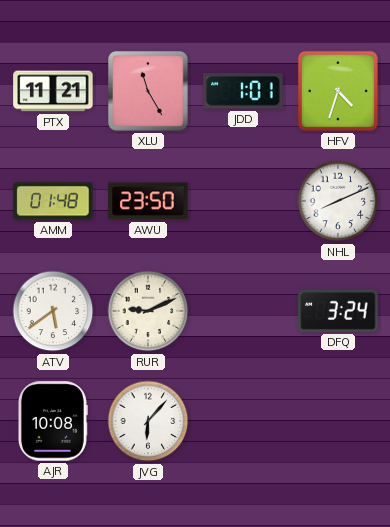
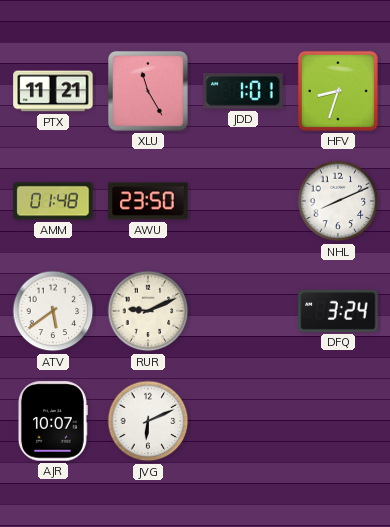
HFV: 4:33 -> 8:33
AJR: 10:08 -> 10:07
JVG: 6:07 -> 6:11
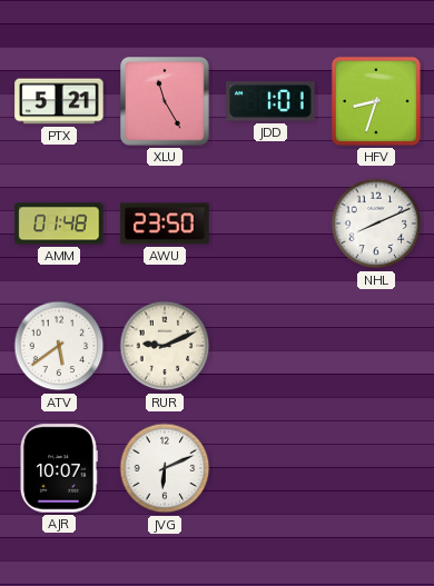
PTX: 11:21 -> 5:21
DFQ: 3:24 -> none
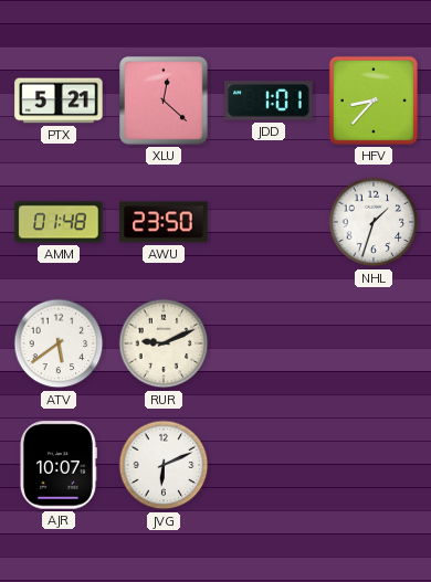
XLU: 11:25 -> 12:22
HFV: 8:33 -> 8:37
NHL: 8:11 -> 1:33
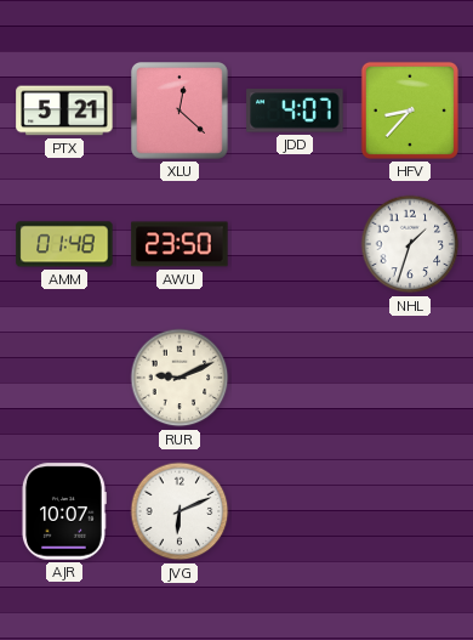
JDD: 1:01 -> 4:07
ATV: 5:39 -> none
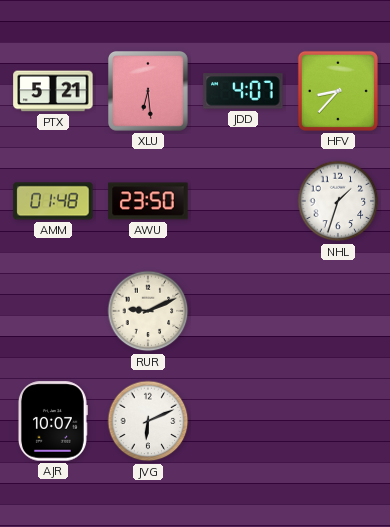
XLU: 12:22 -> 6:29
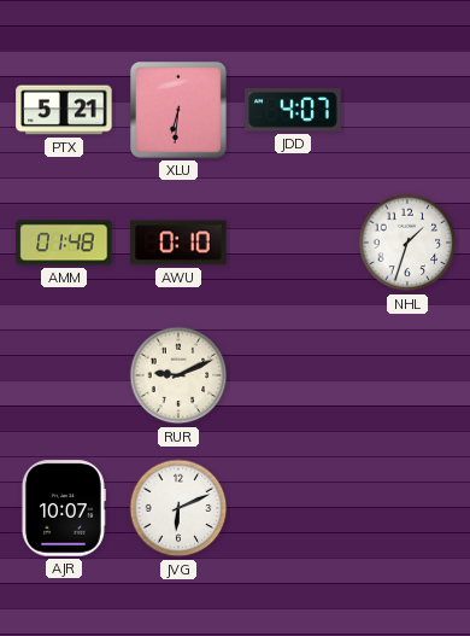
XLU: 6:29 -> 6:31
HFV: 8:37 -> none
AWU: 23:50 -> 0:10
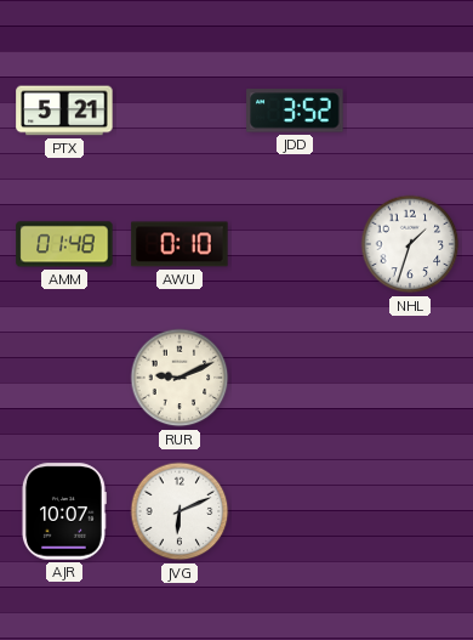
XLU: 6:31 -> none
JDD: 4:07 -> 3:52
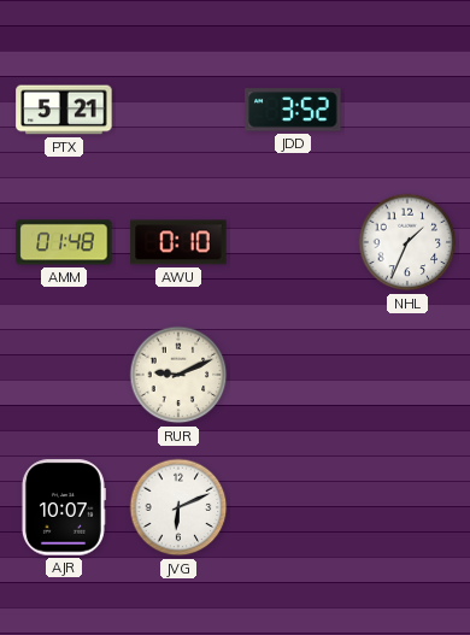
NHL: 1:33 -> 1:34
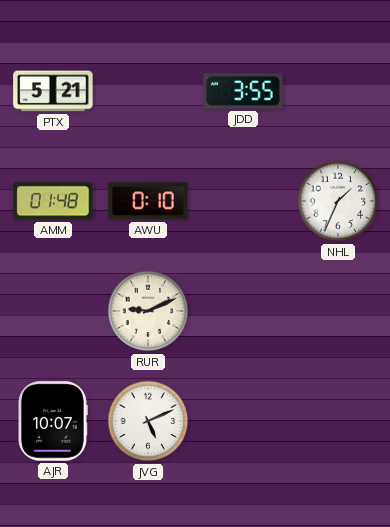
JDD: 3:52 -> 3:55
JVG: 6:11 -> 5:11
